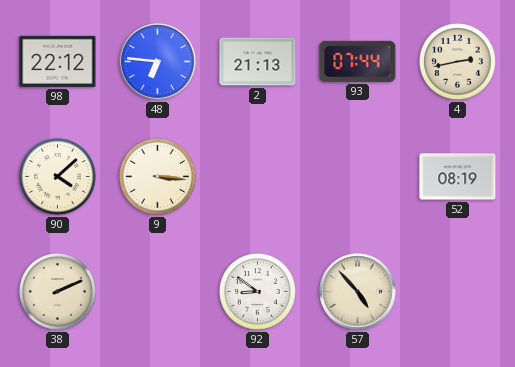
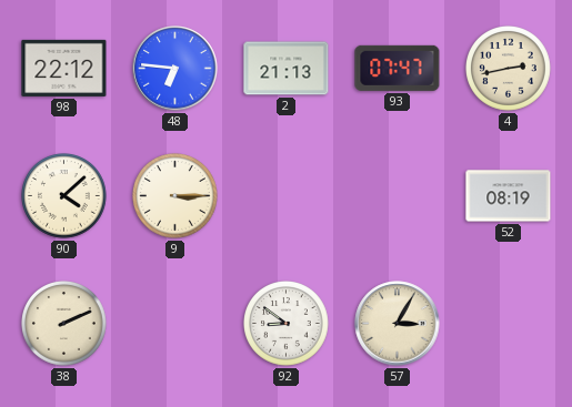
93: 07:44 -> 07:47
9: 3:16 -> 3:15
57: 4:53 -> 3:05
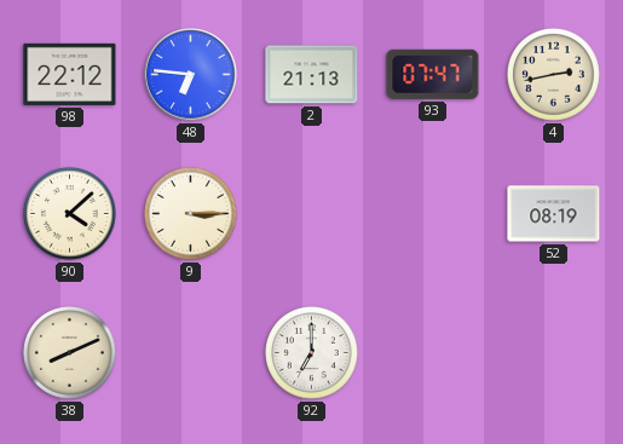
38: 2:11 -> 8:11
92: 8:51 -> 7:00
57: 3:05 -> none
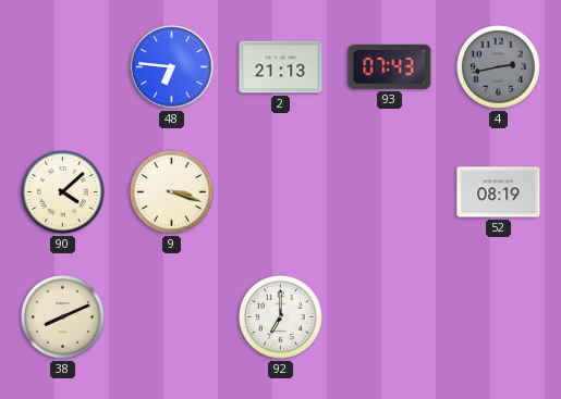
98: 22:12 -> none
93: 07:47 -> 07:43
4 dial: cream -> grey
9: 3:15 -> 3:18
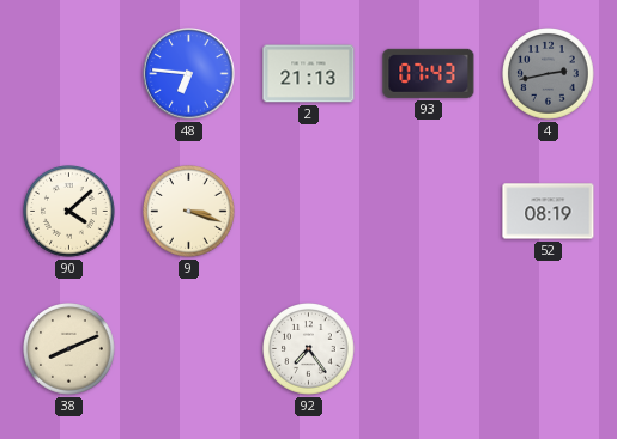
92: 7:00 -> 7:24
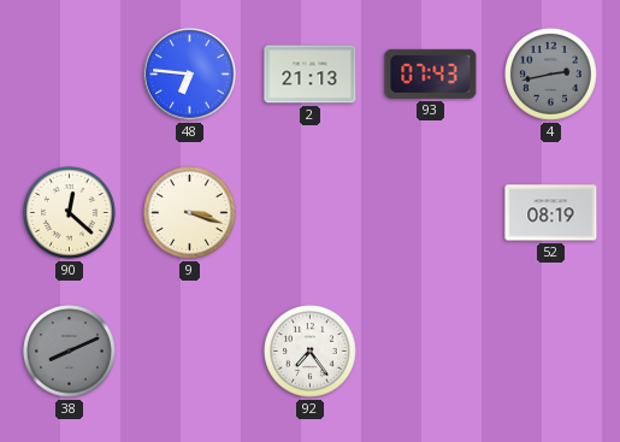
90: 4:08 -> 12:22
38 dial: cream -> grey
